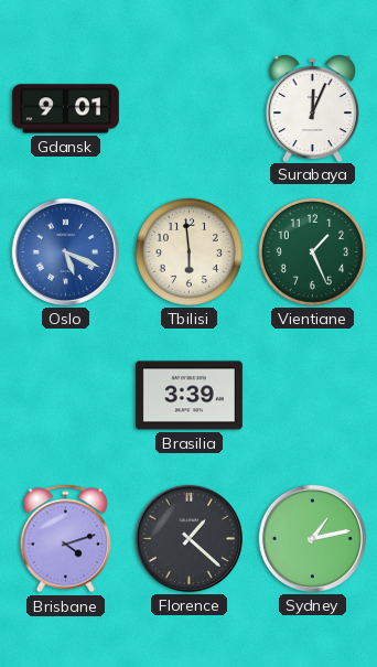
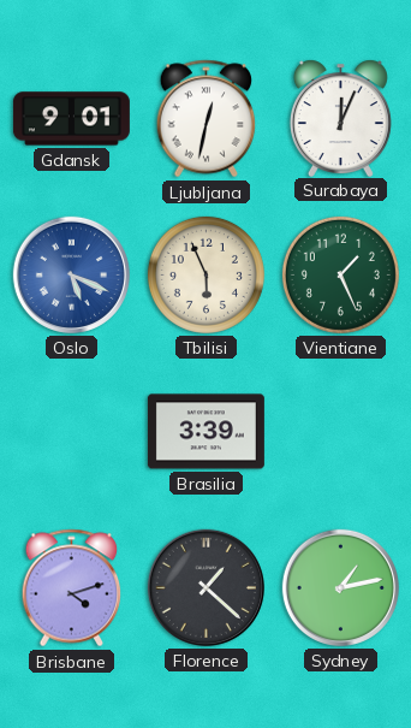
Ljubljana: none -> 12:32
Tbilisi: 5:59 -> 5:56
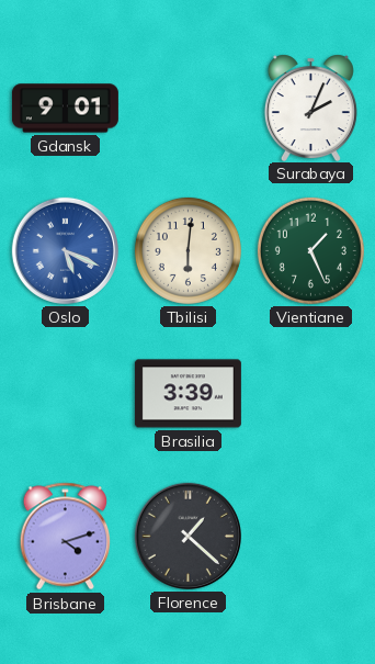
Ljubljana: 12:32 -> none
Surabaya: 12:04 -> 2:04
Tbilisi: 5:56 -> 6:01
Sydney: 1:13 -> none
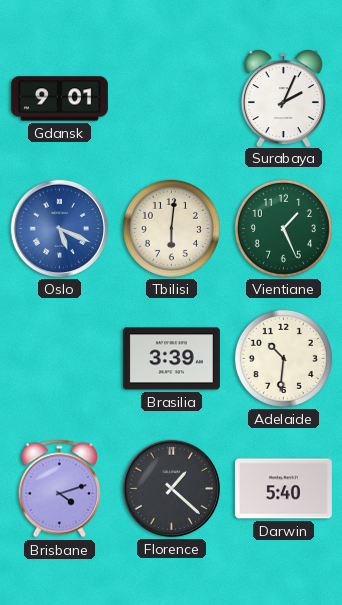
Adelaide: none -> 10:31
Darwin: none -> 5:40
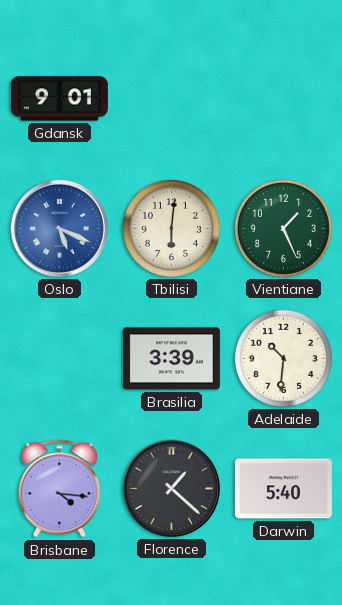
Surabaya: 2:04 -> none
Brisbane: 4:12 -> 4:16
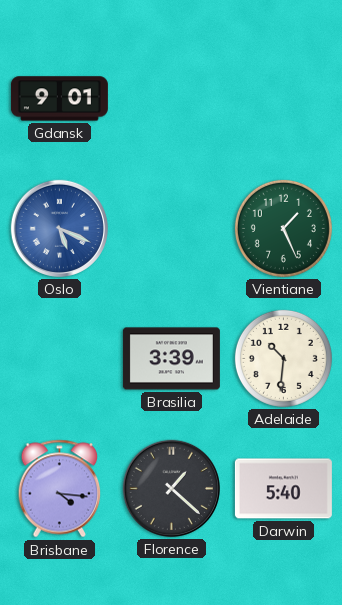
Tbilisi: 6:01 -> none
